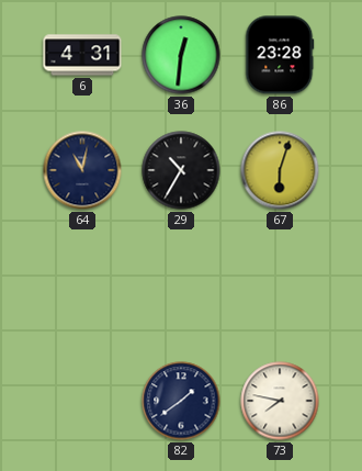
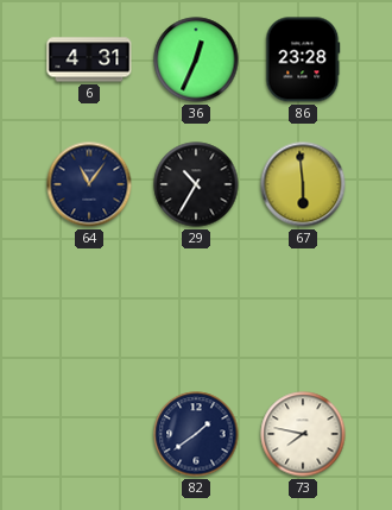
36: 12:31 -> 12:34
64: 11:02 -> 11:06
67: 6:03 -> 5:59
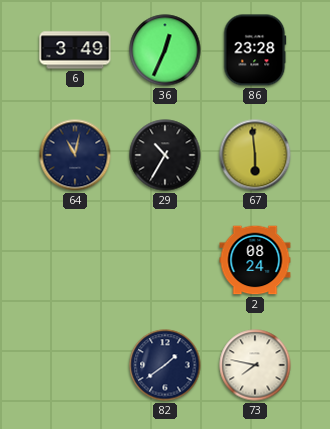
6: 4:31 -> 3:49
64: 11:06 -> 11:02
2: none -> 08:24
